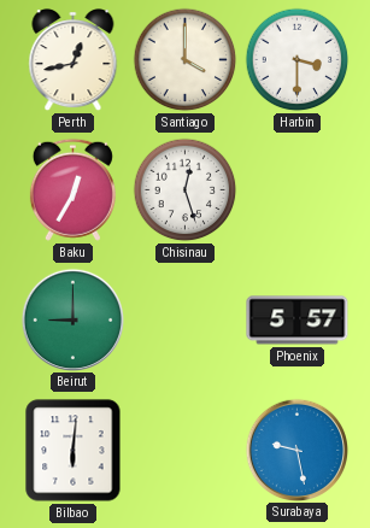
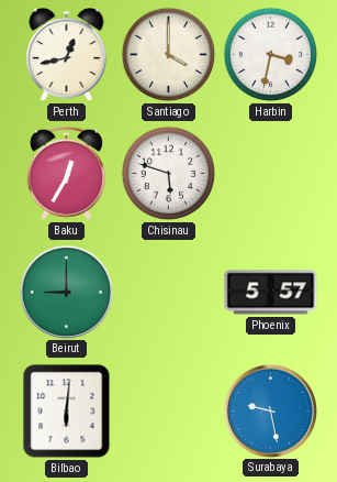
Harbin: 3:30 -> 3:32
Chisinau: 12:27 -> 5:48
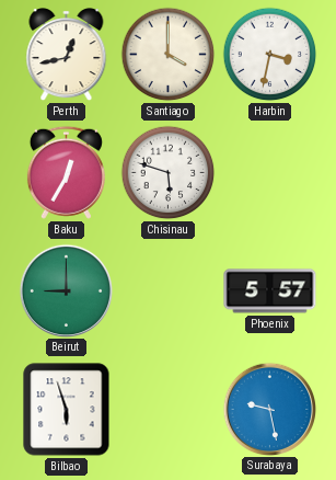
Bilbao: 6:01 -> 5:57
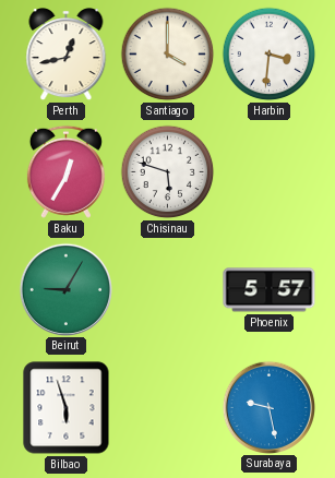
Harbin: 3:32 -> 3:31
Beirut: 9:00 -> 9:05
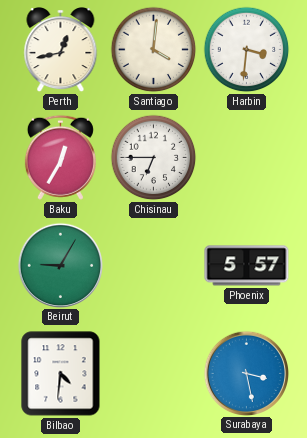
Santiago: 4:00 -> 4:01
Chisinau: 5:48 -> 6:45
Bilbao: 5:57 -> 4:31
Surabaya: 9:28 -> 3:28
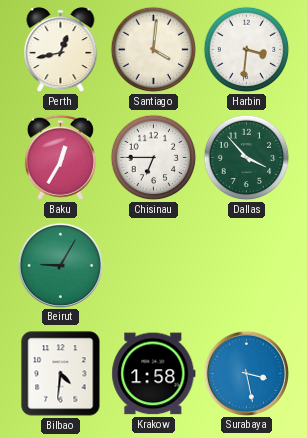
Dallas: none -> 3:53
Phoenix: 5:57 -> none
Krakow: none -> 1:58
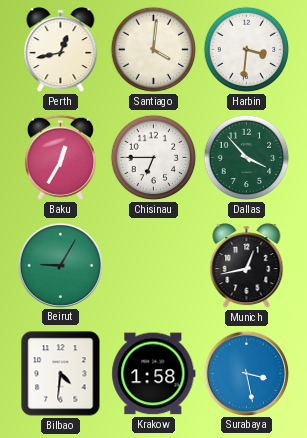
Munich: none -> 12:43
